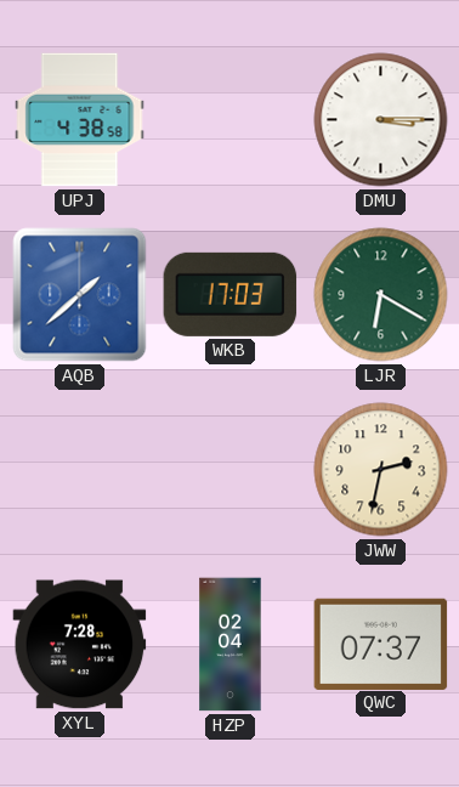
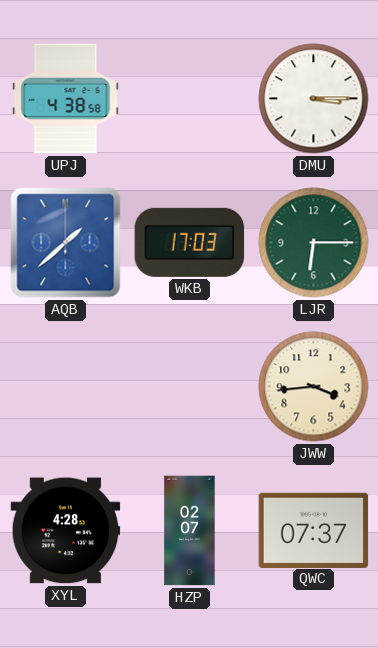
LJR: 6:20 -> 6:15
JWW: 2:32 -> 3:44
XYL: 7:28 -> 4:28
HZP: 02:04 -> 02:07
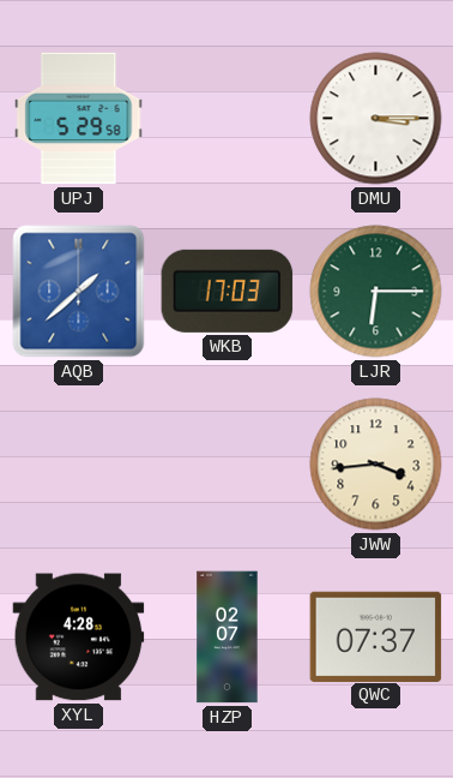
UPJ: 4:38 -> 5:29
